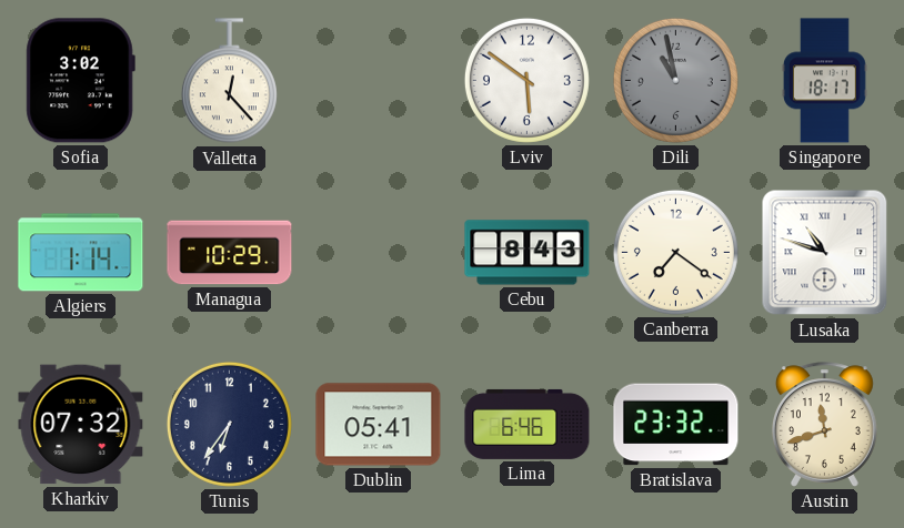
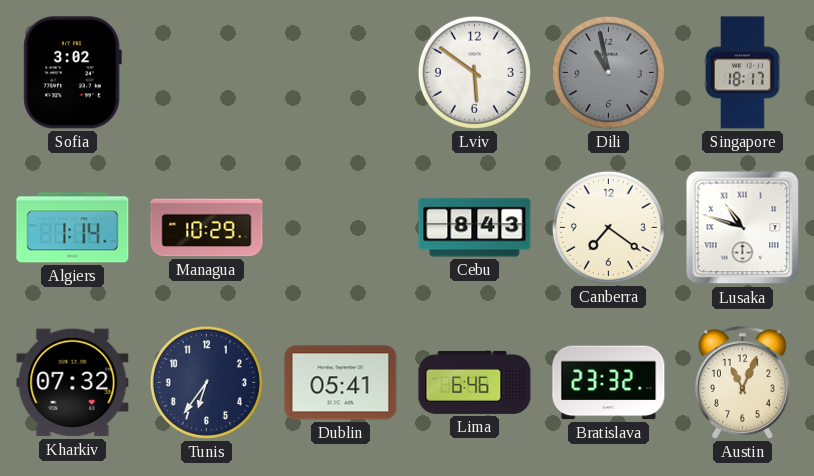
Valletta: 12:23 -> none
Austin: 11:42 -> 11:04
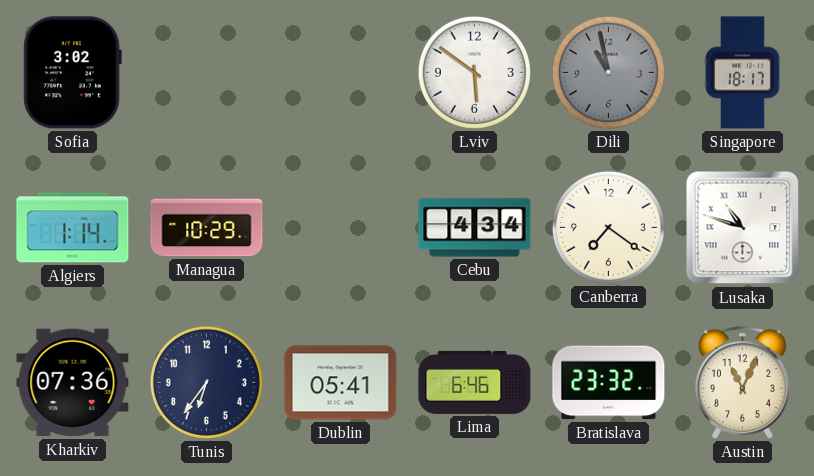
Cebu: 8:43 -> 4:34
Kharkiv: 07:32 -> 07:36
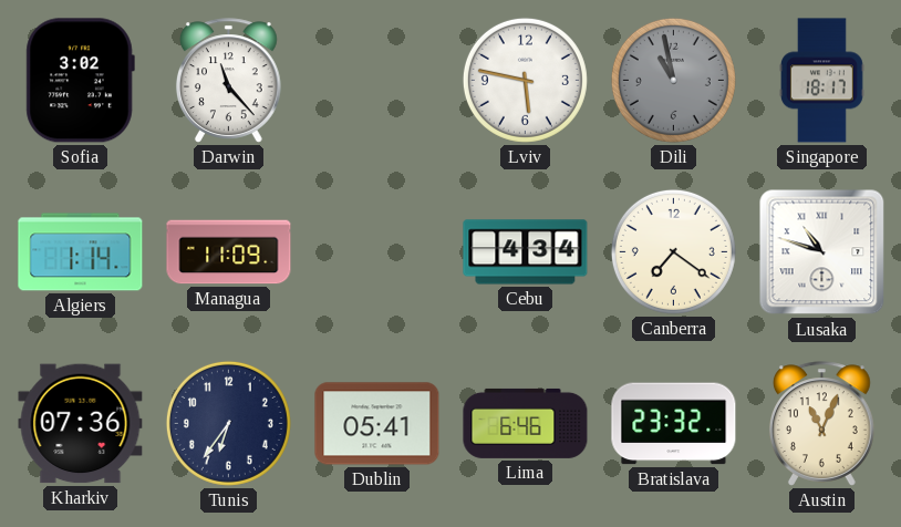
Darwin: none -> 11:23
Lviv: 5:51 -> 5:47
Managua: 10:29 -> 11:09
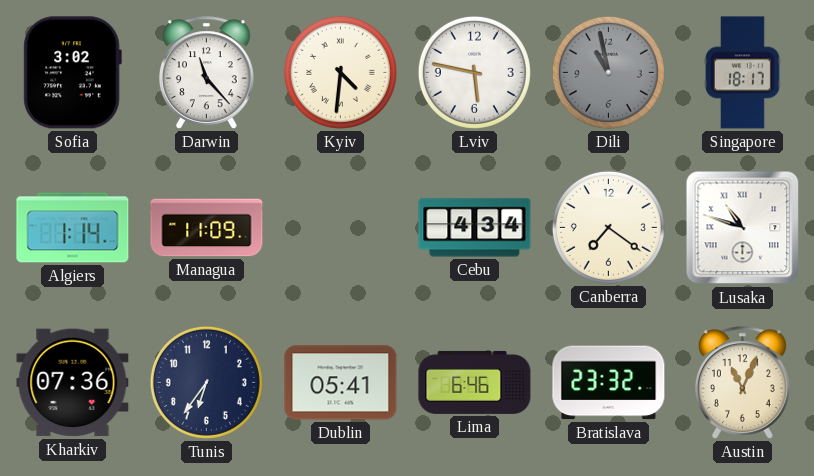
Kyiv: none -> 4:31
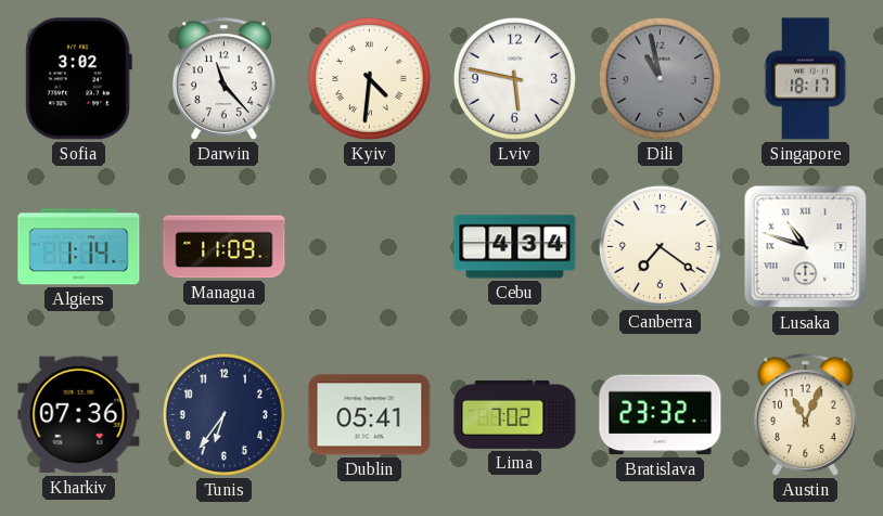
Lima: 6:46 -> 7:02
